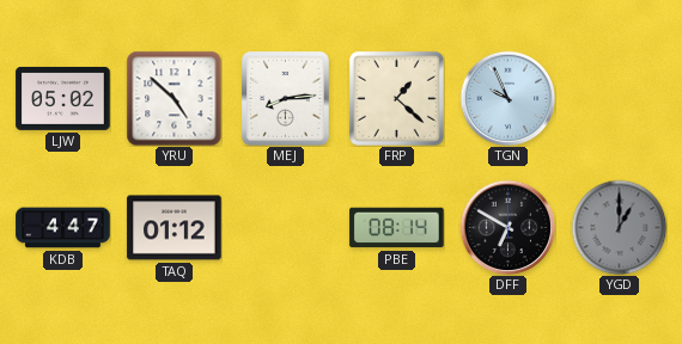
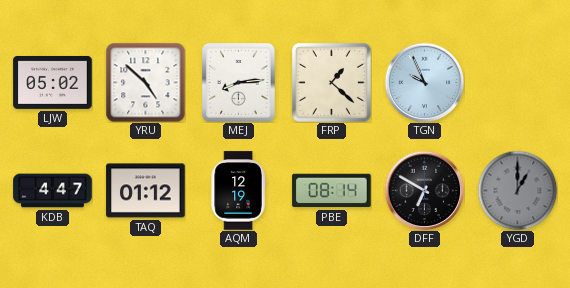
AQM: none -> 12:19
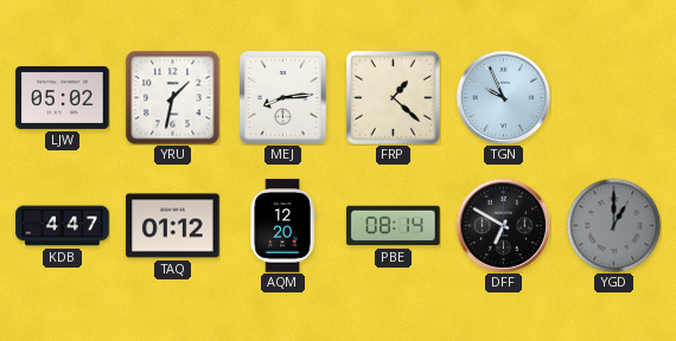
YRU: 4:52 -> 1:32
AQM: 12:19 -> 12:20
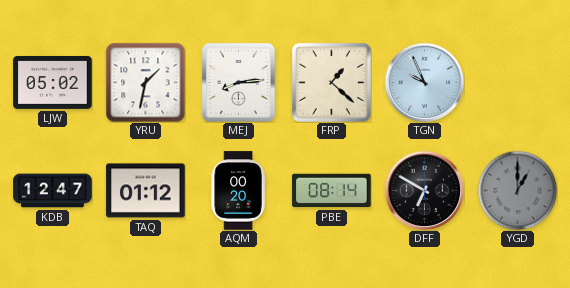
KDB: 4:47 -> 12:47
AQM: 12:20 -> 00:20
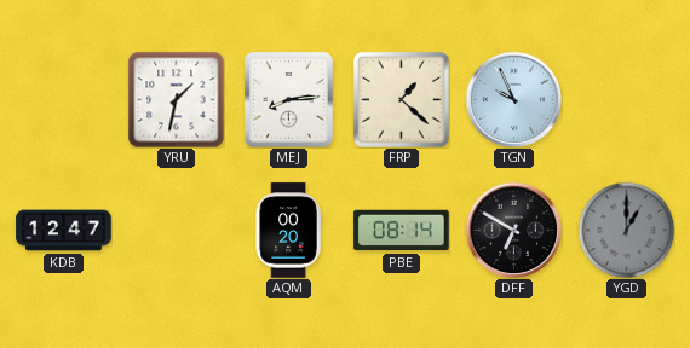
LJW: 05:02 -> none
TAQ: 01:12 -> none
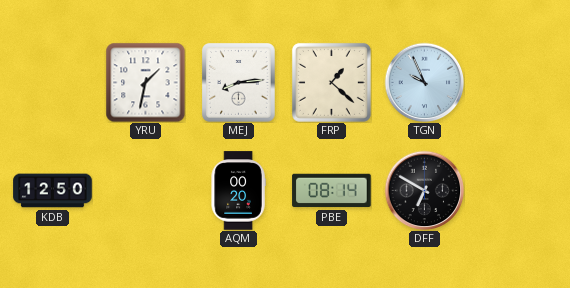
KDB: 12:47 -> 12:50
YGD: 1:00 -> none
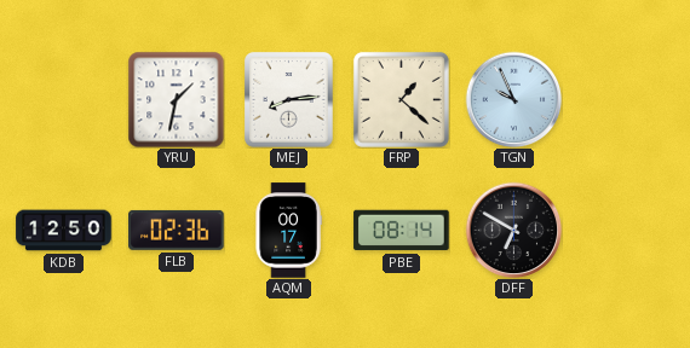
FLB: none -> 02:36
AQM: 00:20 -> 00:17
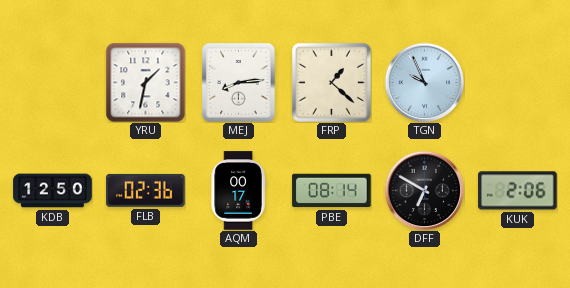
KUK: none -> 2:06
